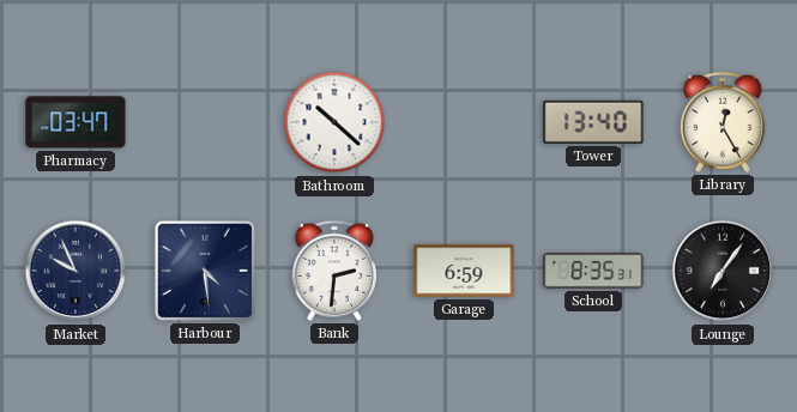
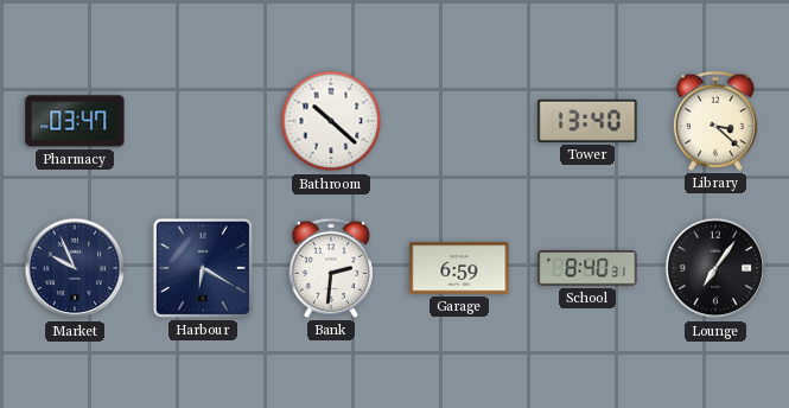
Library: 12:25 -> 3:22
Harbour: 4:29 -> 6:20
School: 8:35 -> 8:40
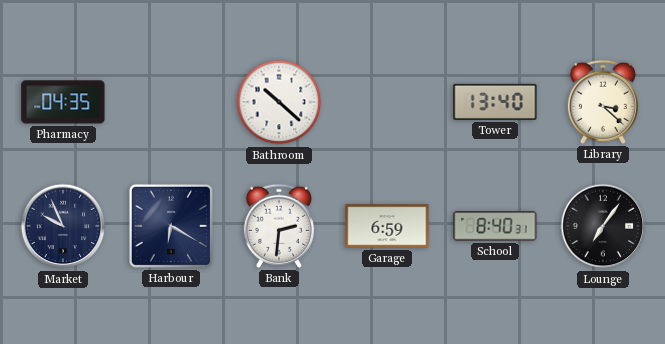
Pharmacy: 03:47 -> 04:35
